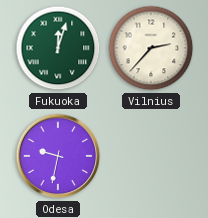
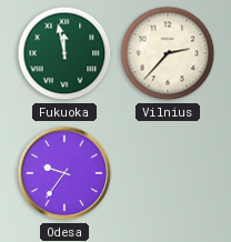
Fukuoka: 12:03 -> 11:58
Odesa: 9:32 -> 9:36
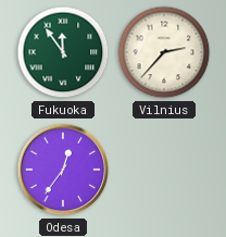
Fukuoka: 11:58 -> 11:54
Odesa: 9:36 -> 12:36
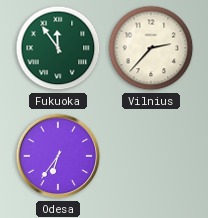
Odesa: 12:36 -> 6:36
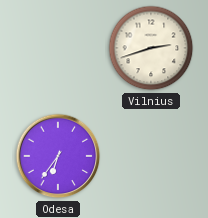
Fukuoka: 11:54 -> none
Vilnius: 2:37 -> 2:42
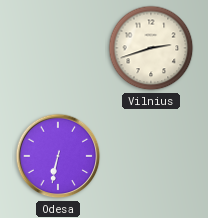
Odesa: 6:36 -> 6:32
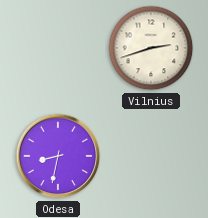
Odesa: 6:32 -> 8:32
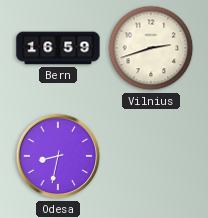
Bern: none -> 16:59
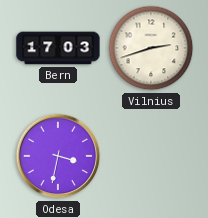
Bern: 16:59 -> 17:03
Odesa: 8:32 -> 3:32
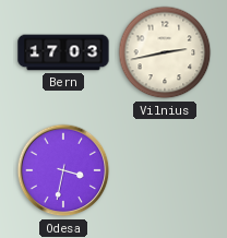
Vilnius: 2:42 -> 2:43
